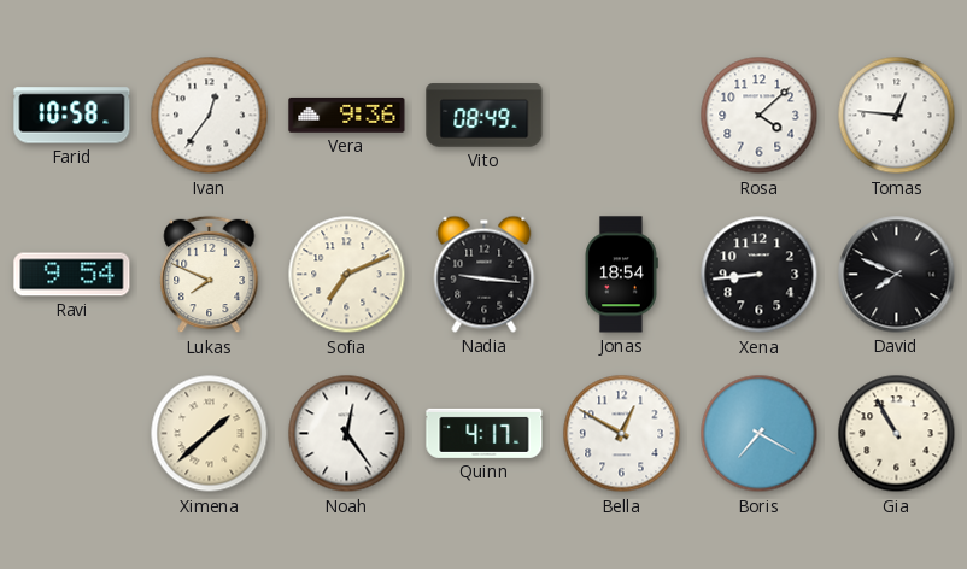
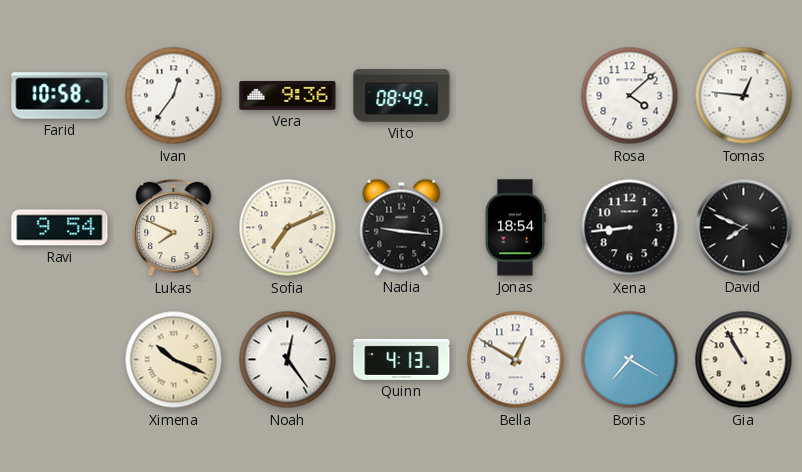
Ximena: 1:38 -> 10:19
Quinn: 4:17 -> 4:13
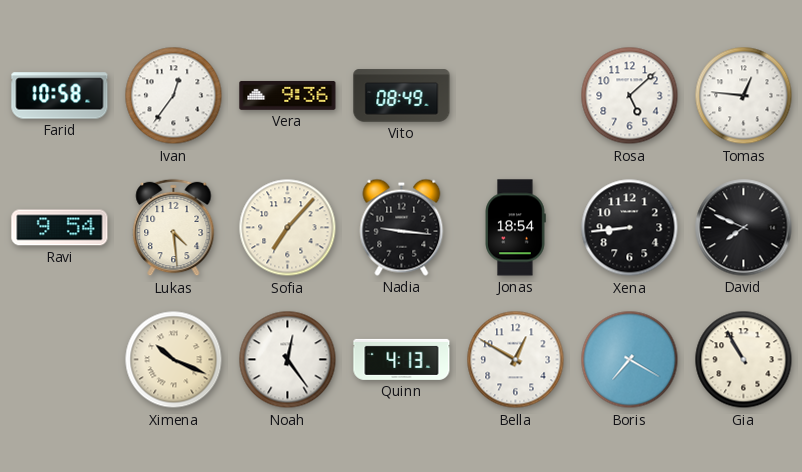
Rosa: 4:08 -> 5:08
Lukas: 7:49 -> 4:29
Sofia: 7:11 -> 7:07
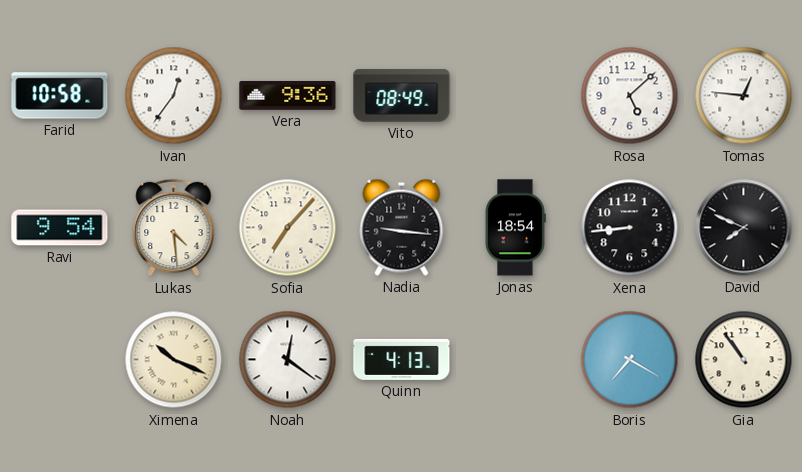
Noah: 12:24 -> 12:21
Bella: 12:50 -> none
Gia: 10:55 -> 10:54
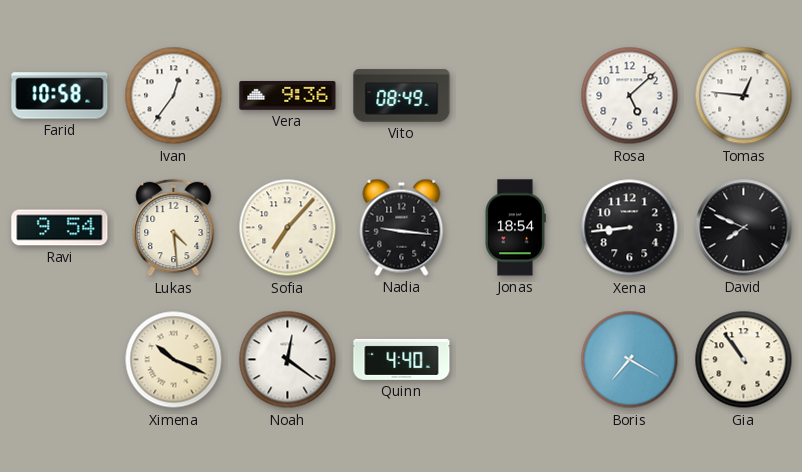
Quinn: 4:13 -> 4:40
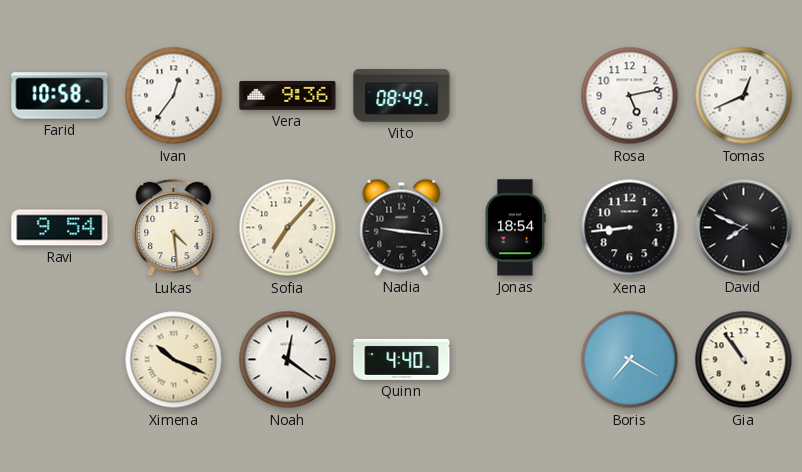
Rosa: 5:08 -> 5:13
Tomas: 12:46 -> 12:41
